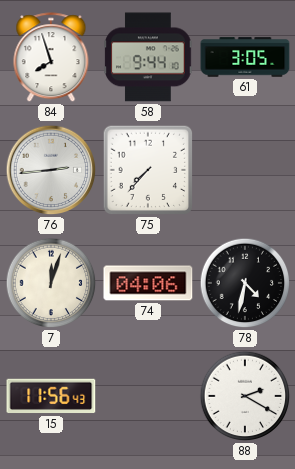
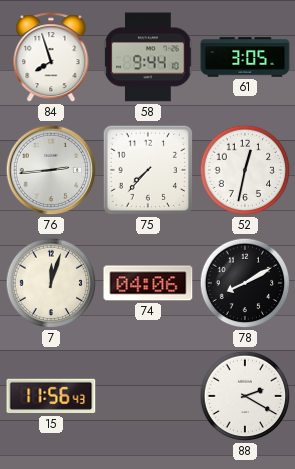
52: none -> 12:32
78: 4:32 -> 8:10
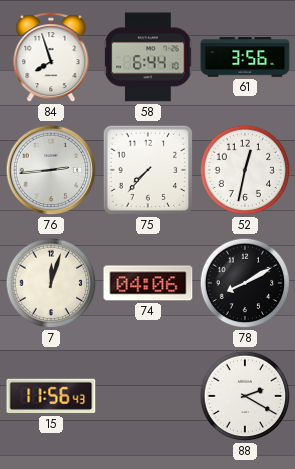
58: 9:44 -> 6:44
61: 3:05 -> 3:56
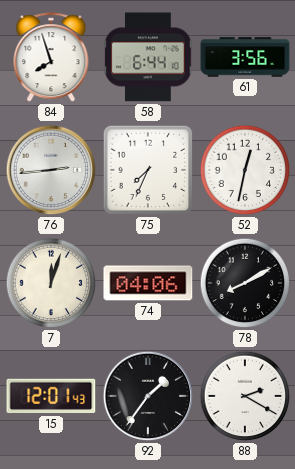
75: 7:37 -> 7:34
15: 11:56 -> 12:01
92: none -> 1:36
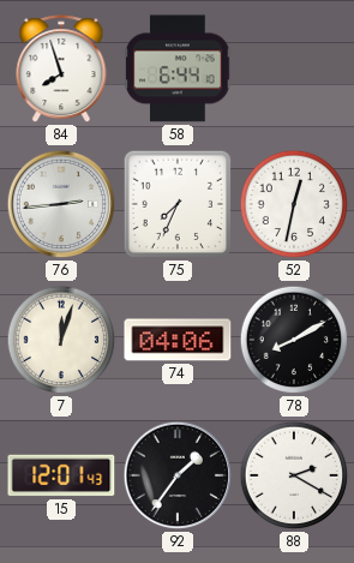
61: 3:56 -> none
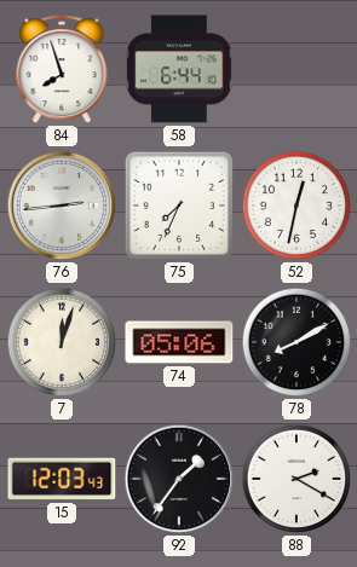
74: 04:06 -> 05:06
15: 12:01 -> 12:03
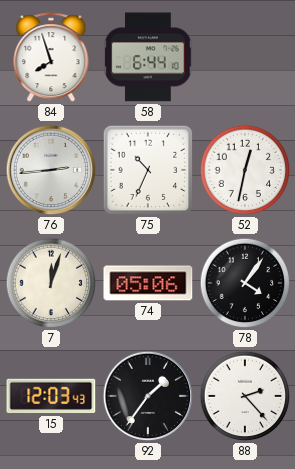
75: 7:34 -> 10:34
78: 8:10 -> 4:06
88: 2:20 -> 2:23
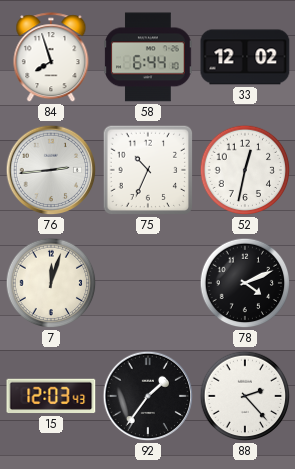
33: none -> 12:02
74: 05:06 -> none
78: 4:06 -> 4:11
